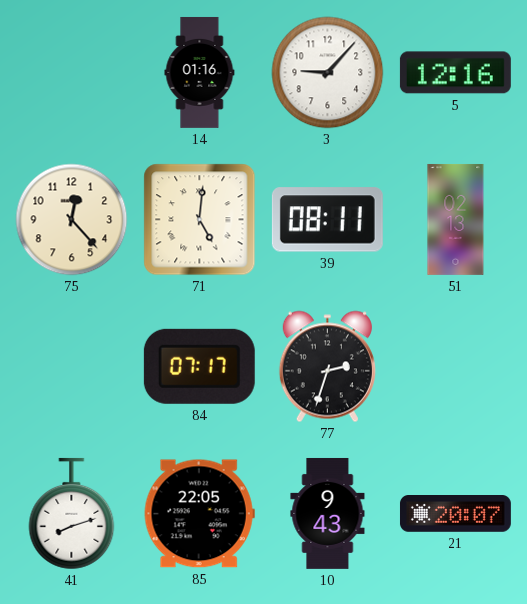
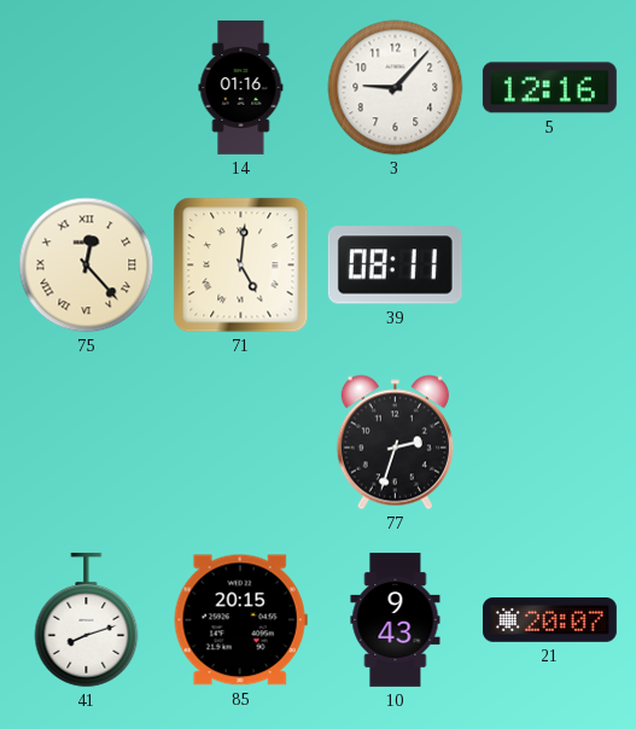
75 numerals: Arabic -> Roman
51: 02:13 -> none
84: 07:17 -> none
85: 22:05 -> 20:15
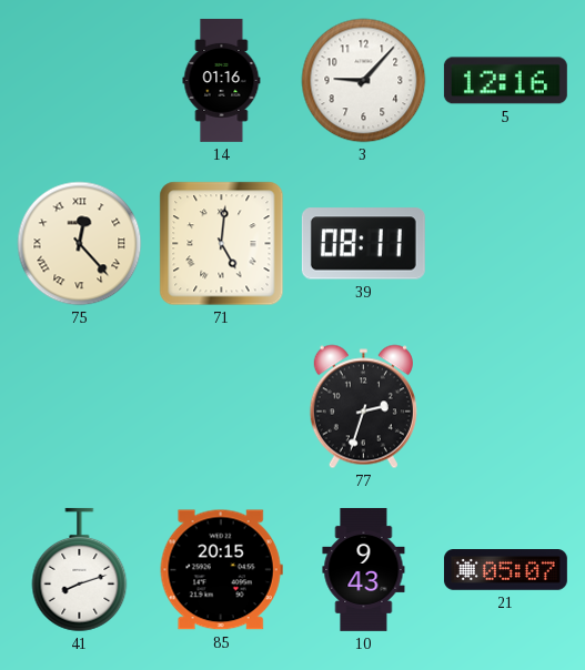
21: 20:07 -> 05:07
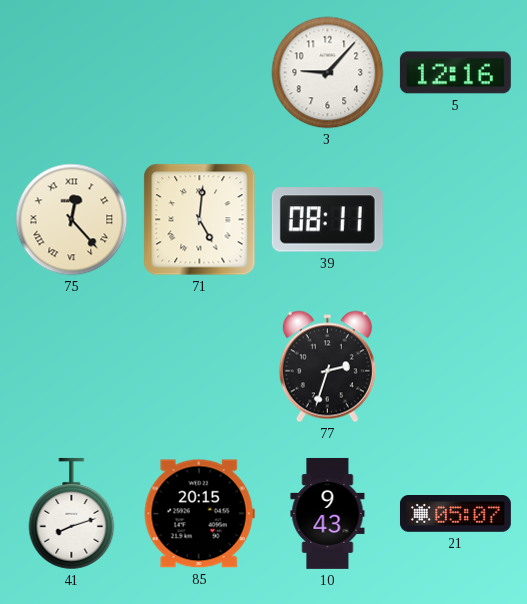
14: 01:16 -> none
